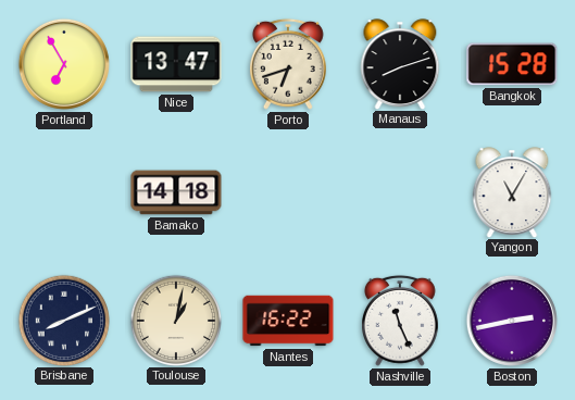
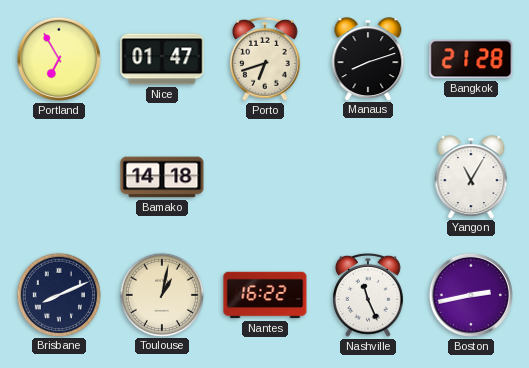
Nice: 13:47 -> 01:47
Bangkok: 15:28 -> 21:28
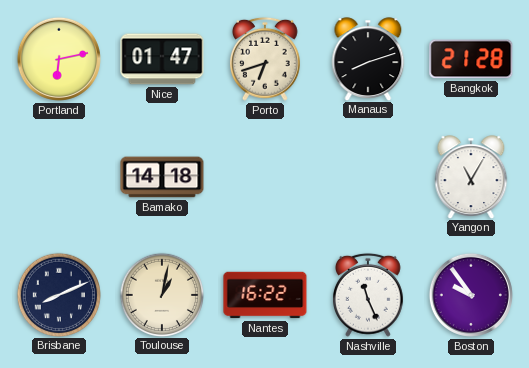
Portland: 6:55 -> 6:13
Boston: 2:43 -> 9:54
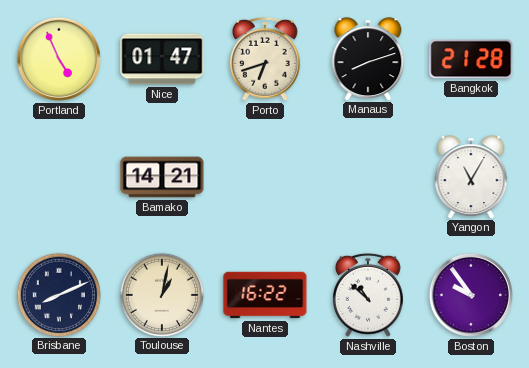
Portland: 6:13 -> 4:56
Bamako: 14:18 -> 14:21
Nashville: 11:26 -> 10:52
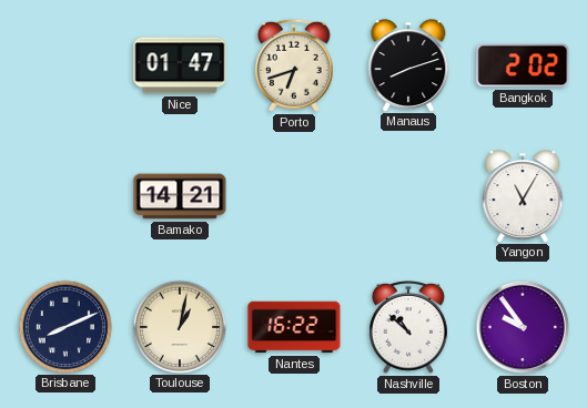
Portland: 4:56 -> none
Bangkok: 21:28 -> 2:02
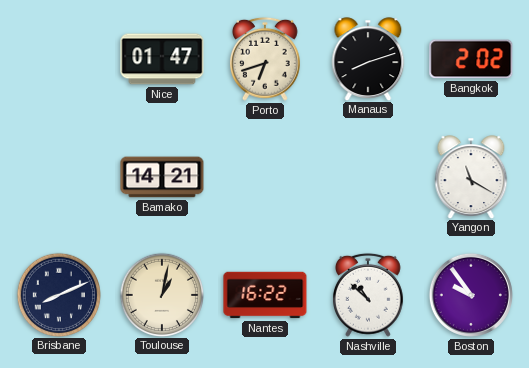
Yangon: 11:05 -> 11:20
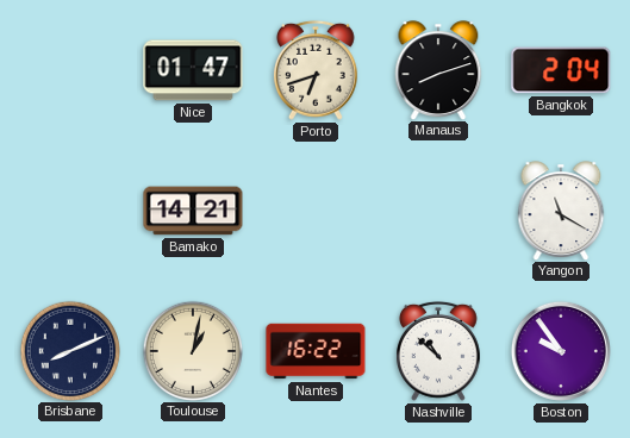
Bangkok: 2:02 -> 2:04
